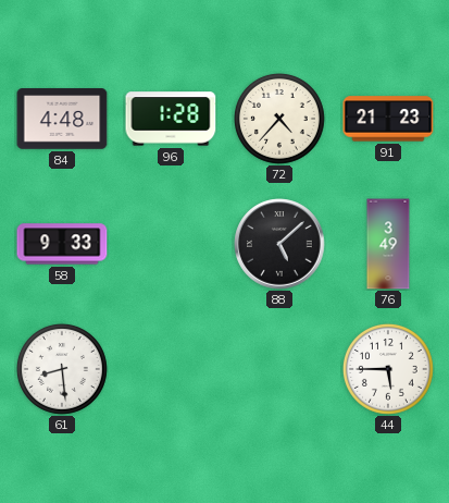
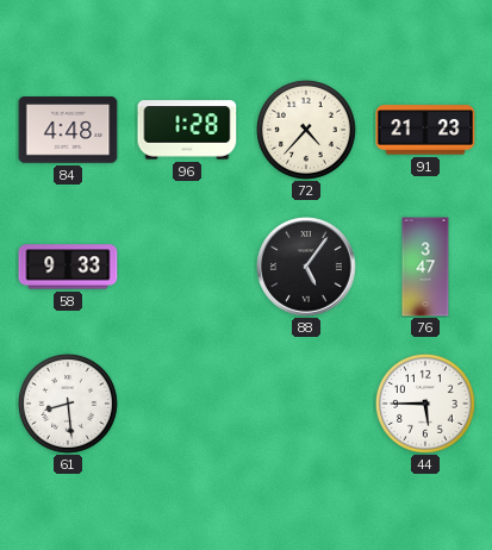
88: 5:08 -> 5:06
76: 3:49 -> 3:47
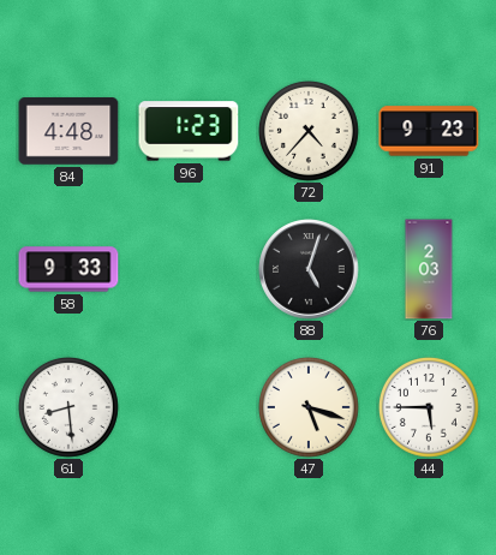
96: 1:28 -> 1:23
91: 21:23 -> 9:23
88: 5:06 -> 5:03
76: 3:47 -> 2:03
47: none -> 5:18
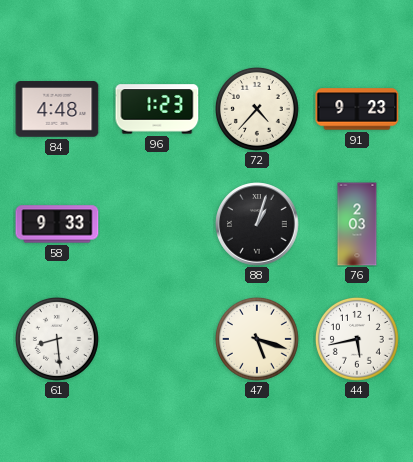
88: 5:03 -> 1:03
44: 5:45 -> 5:43
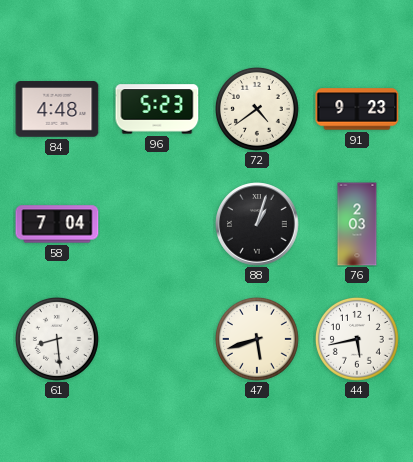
96: 1:23 -> 5:23
72: 4:37 -> 4:39
58: 9:33 -> 7:04
47: 5:18 -> 5:42
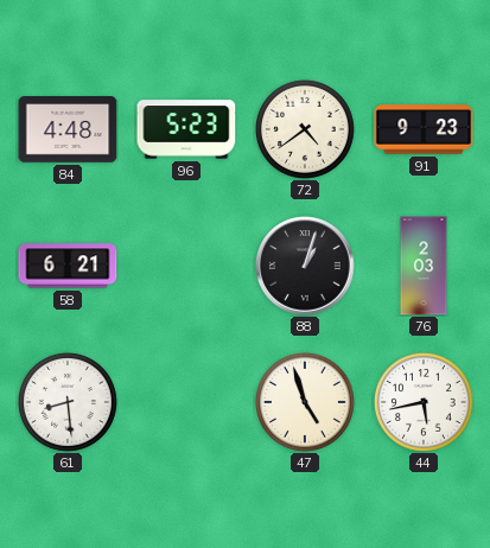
58: 7:04 -> 6:21
47: 5:42 -> 4:57
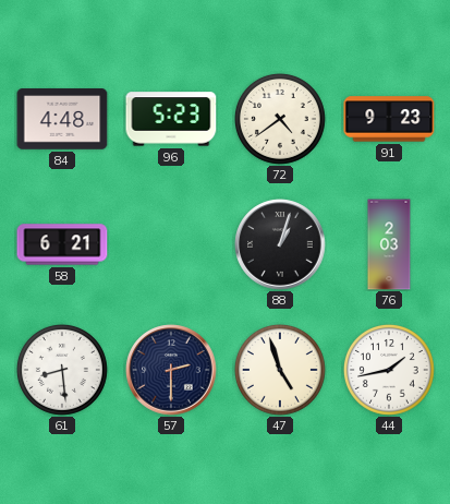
57: none -> 2:30
44: 5:43 -> 1:43
